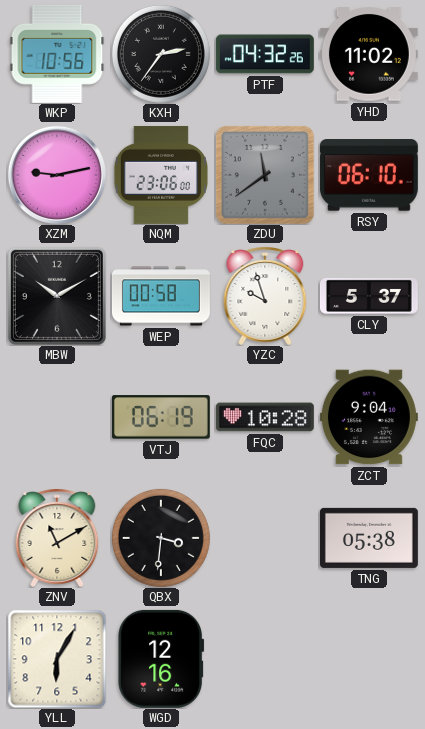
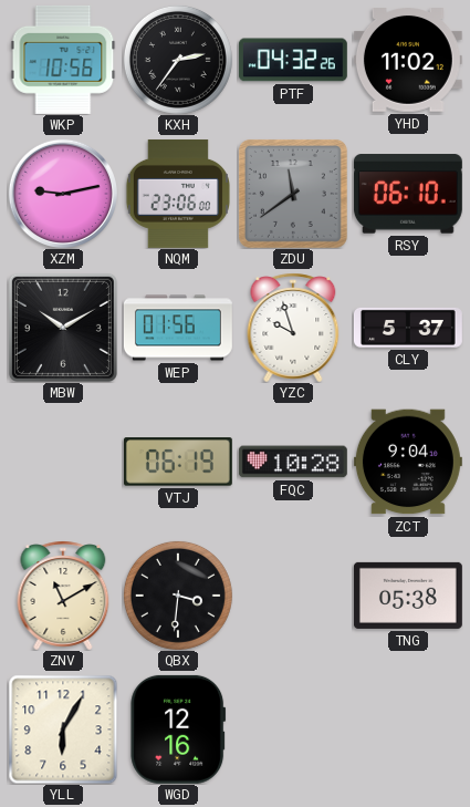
WEP: 00:58 -> 01:56
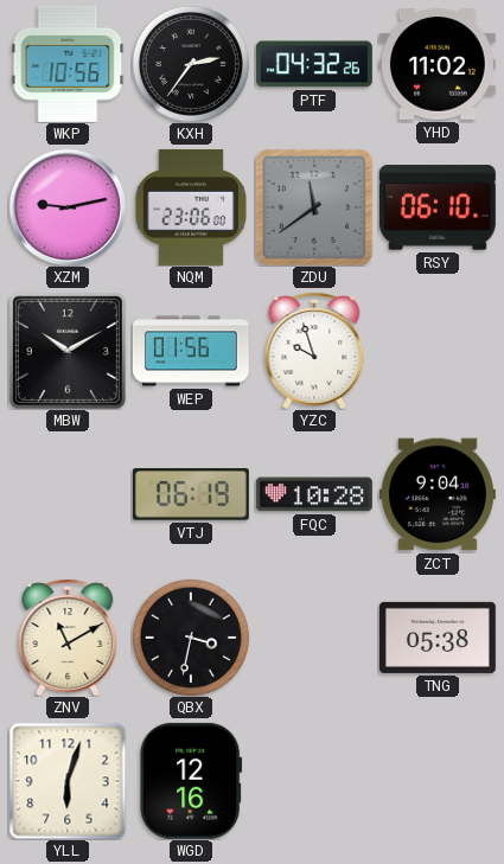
CLY: 5:37 -> none
QBX: 3:31 -> 3:32
YLL: 6:05 -> 6:03
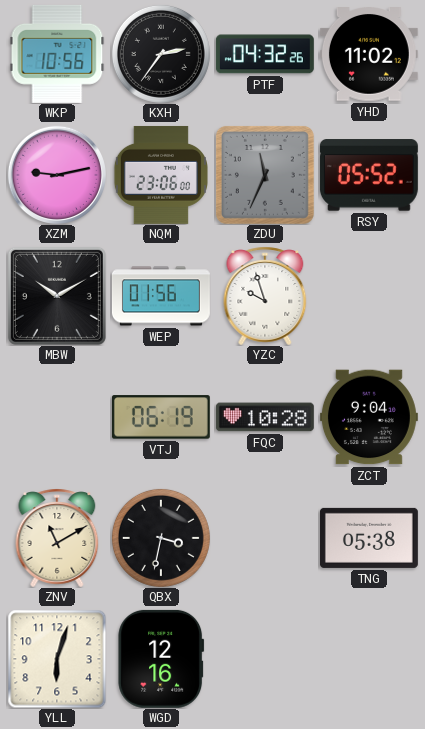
ZDU: 11:39 -> 11:34
RSY: 06:10 -> 05:52
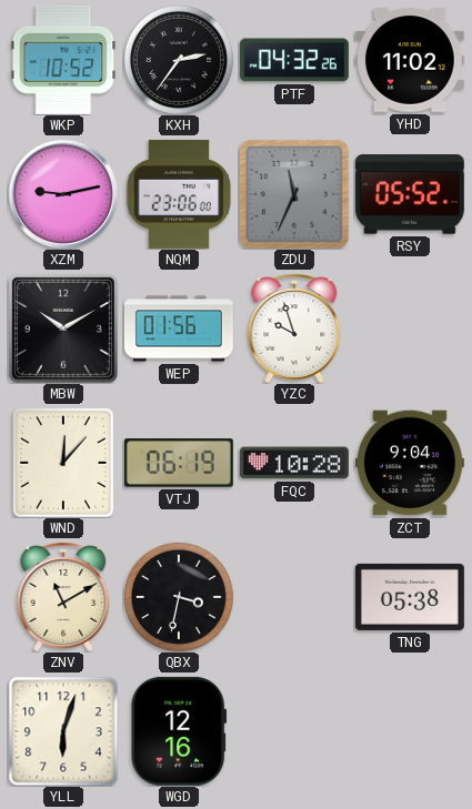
WKP: 10:56 -> 10:52
WND: none -> 12:07
